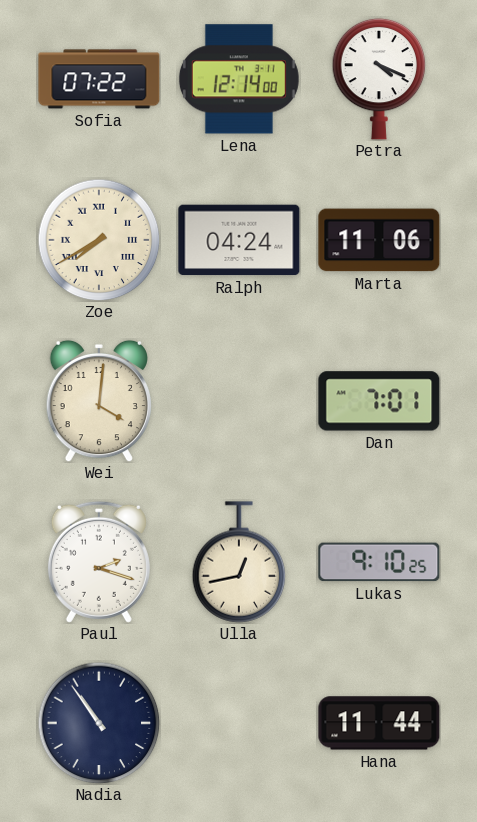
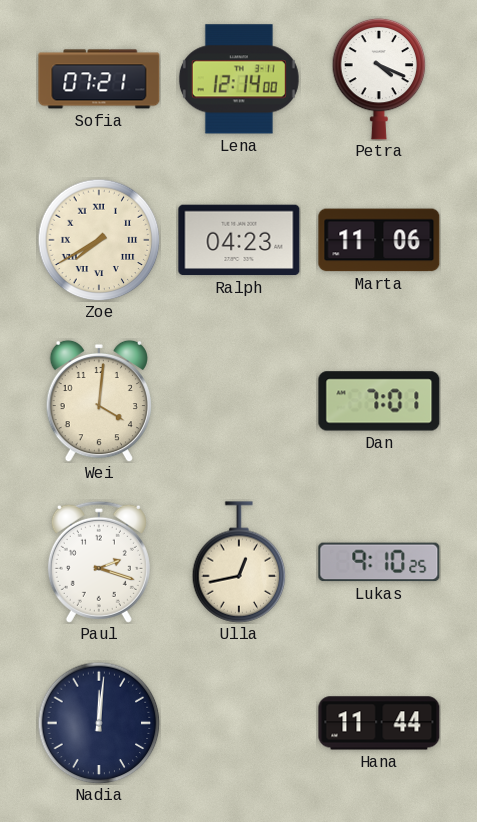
Sofia: 07:22 -> 07:21
Ralph: 04:24 -> 04:23
Nadia: 10:54 -> 12:01
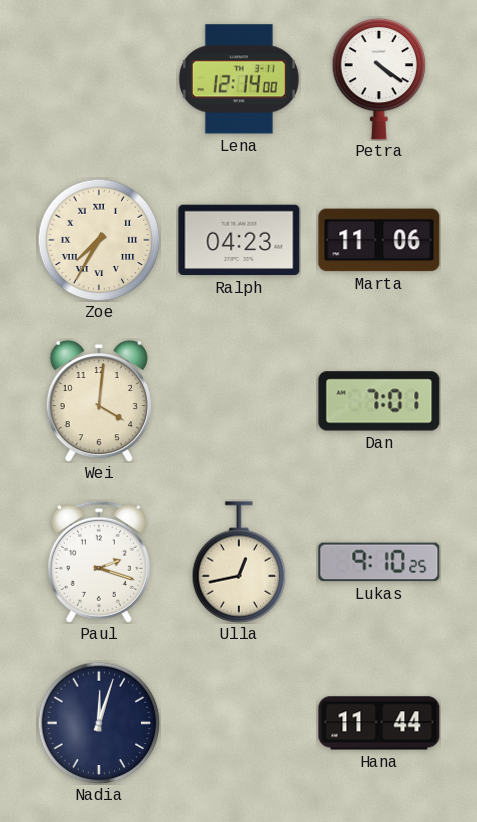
Sofia: 07:21 -> none
Petra: 4:19 -> 4:21
Zoe: 7:40 -> 7:35
Nadia: 12:01 -> 12:03
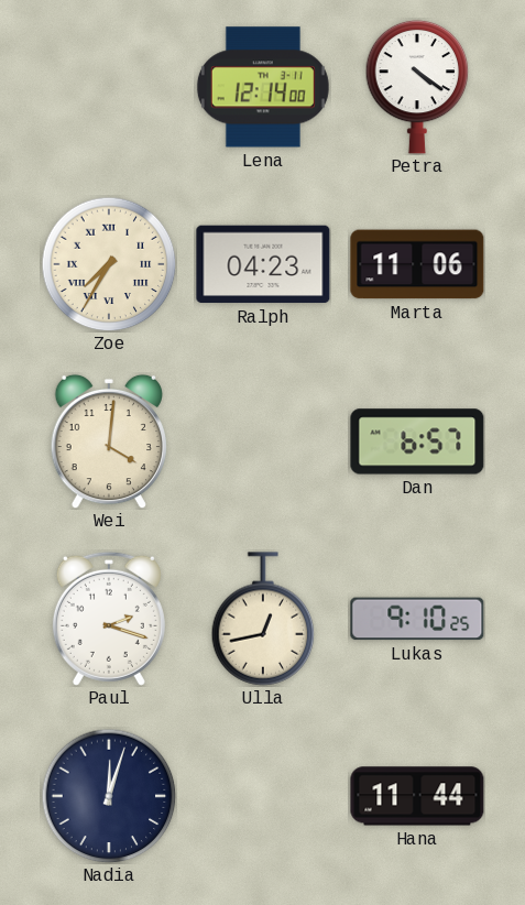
Dan: 7:01 -> 6:57
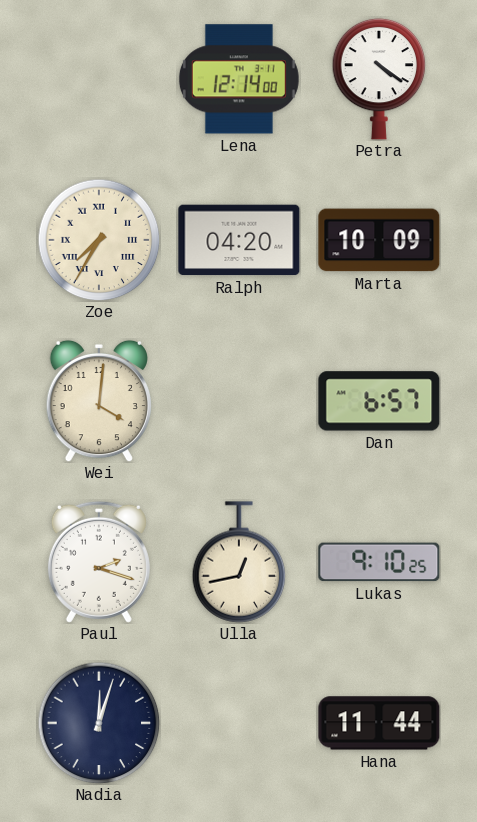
Ralph: 04:23 -> 04:20
Marta: 11:06 -> 10:09
